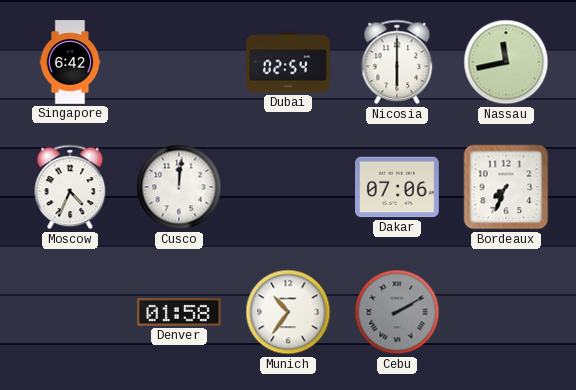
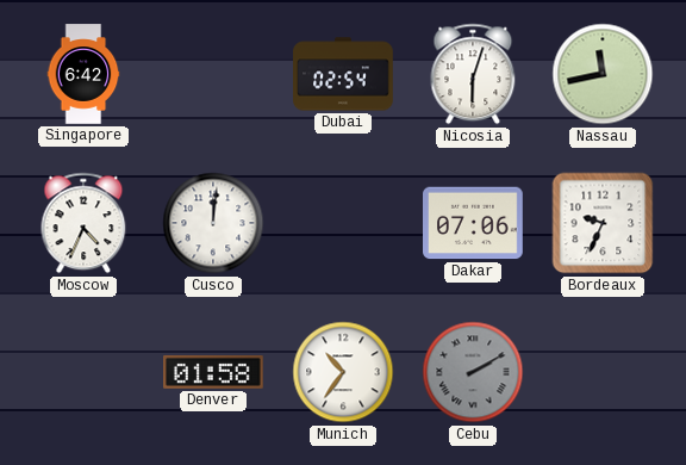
Nicosia: 6:00 -> 6:03
Bordeaux: 7:34 -> 9:34
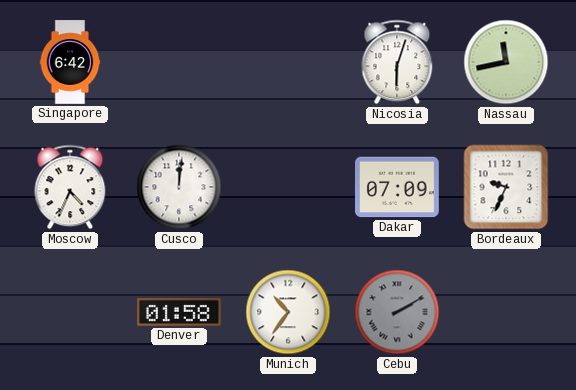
Dubai: 02:54 -> none
Dakar: 07:06 -> 07:09
